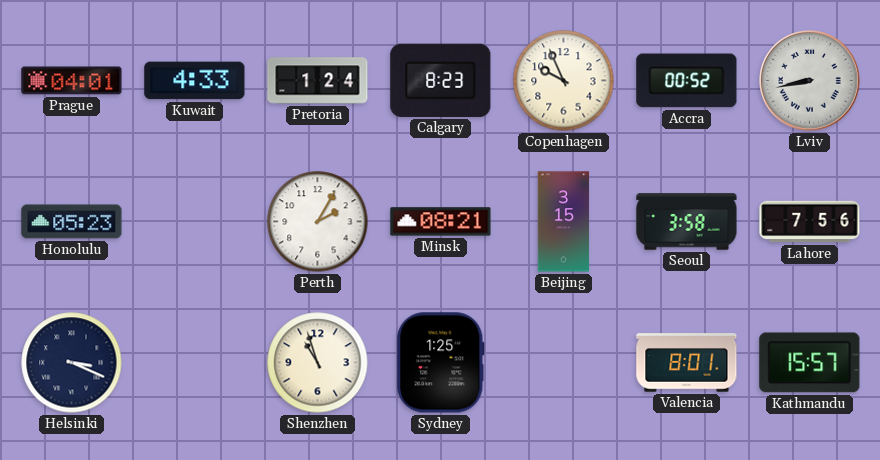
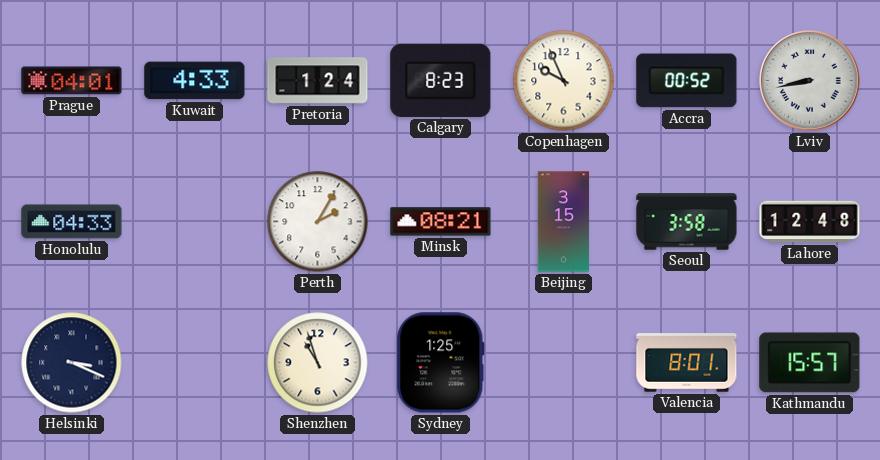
Honolulu: 05:23 -> 04:33
Lahore: 7:56 -> 12:48
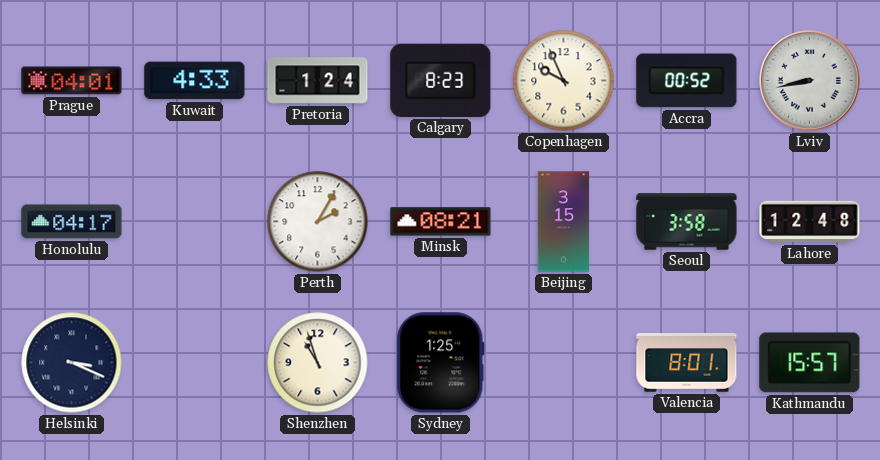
Honolulu: 04:33 -> 04:17
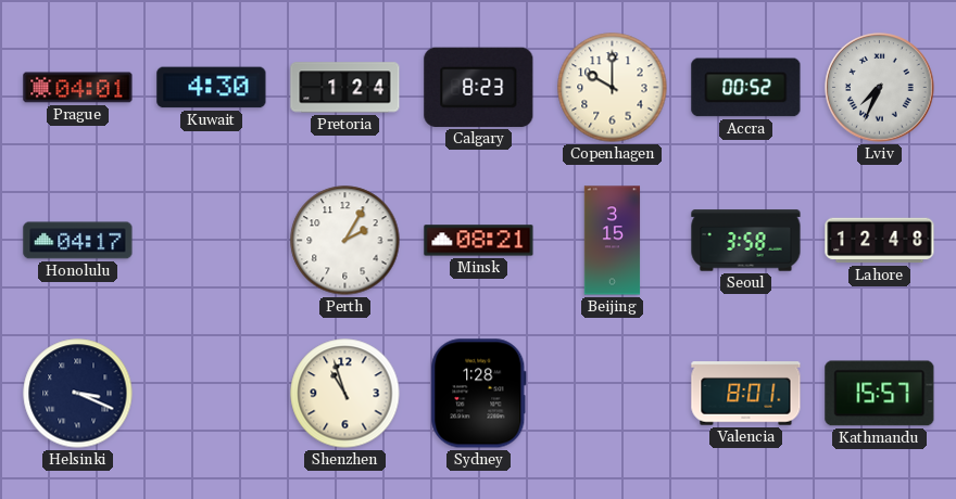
Kuwait: 4:33 -> 4:30
Copenhagen: 9:56 -> 10:00
Lviv: 8:43 -> 7:34
Sydney: 1:25 -> 1:28
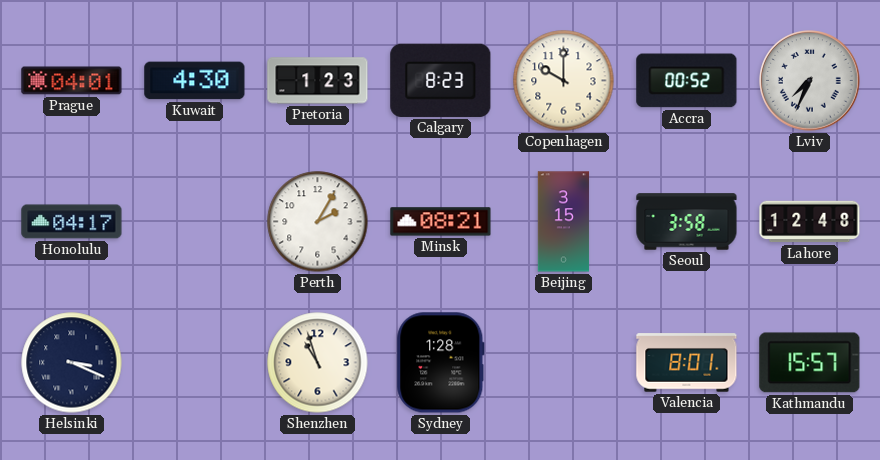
Pretoria: 1:24 -> 1:23
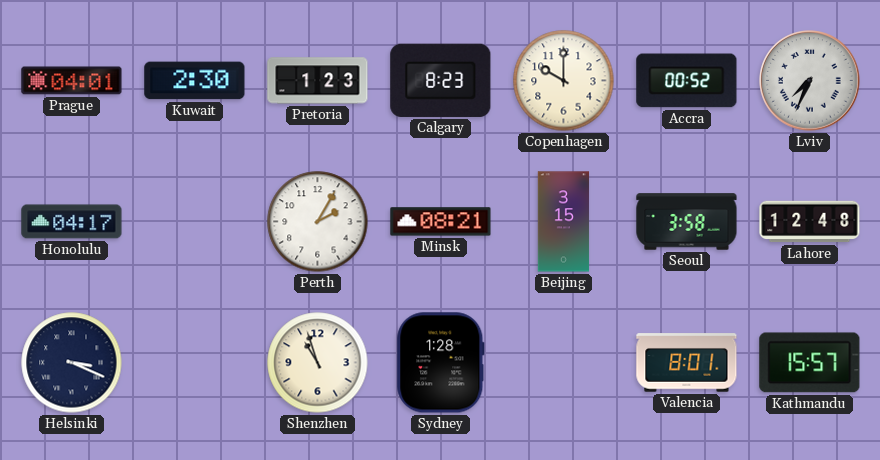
Kuwait: 4:30 -> 2:30
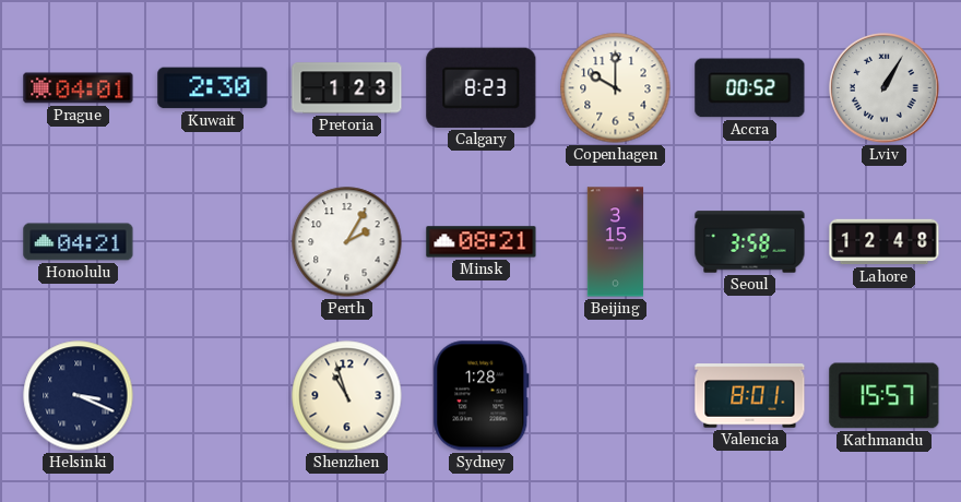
Lviv: 7:34 -> 1:05
Honolulu: 04:17 -> 04:21
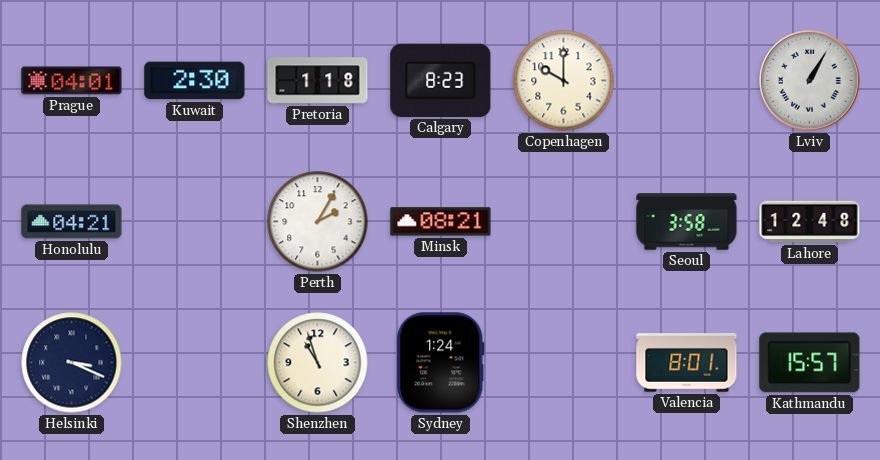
Pretoria: 1:23 -> 1:18
Accra: 00:52 -> none
Beijing: 3:15 -> none
Sydney: 1:28 -> 1:24
